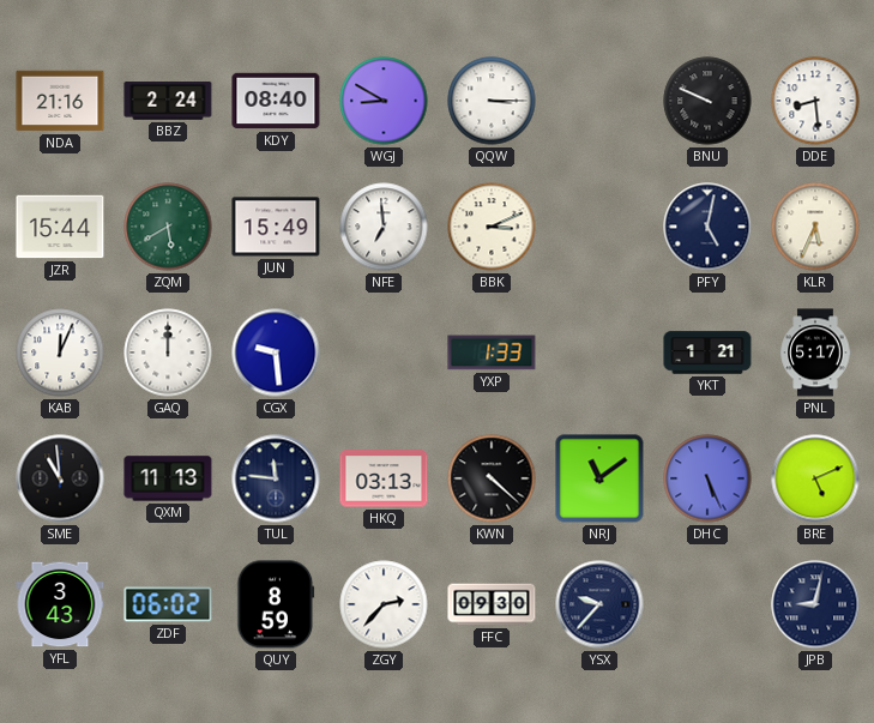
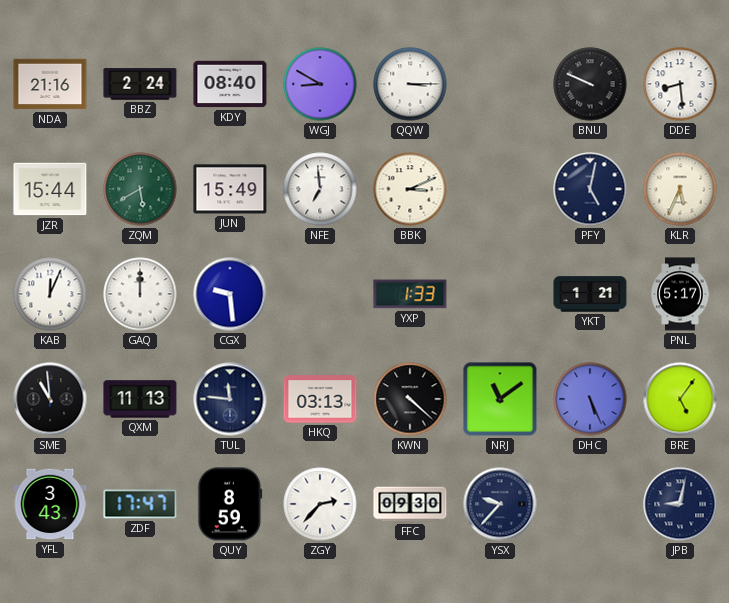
BRE: 5:11 -> 5:06
ZDF: 06:02 -> 17:47
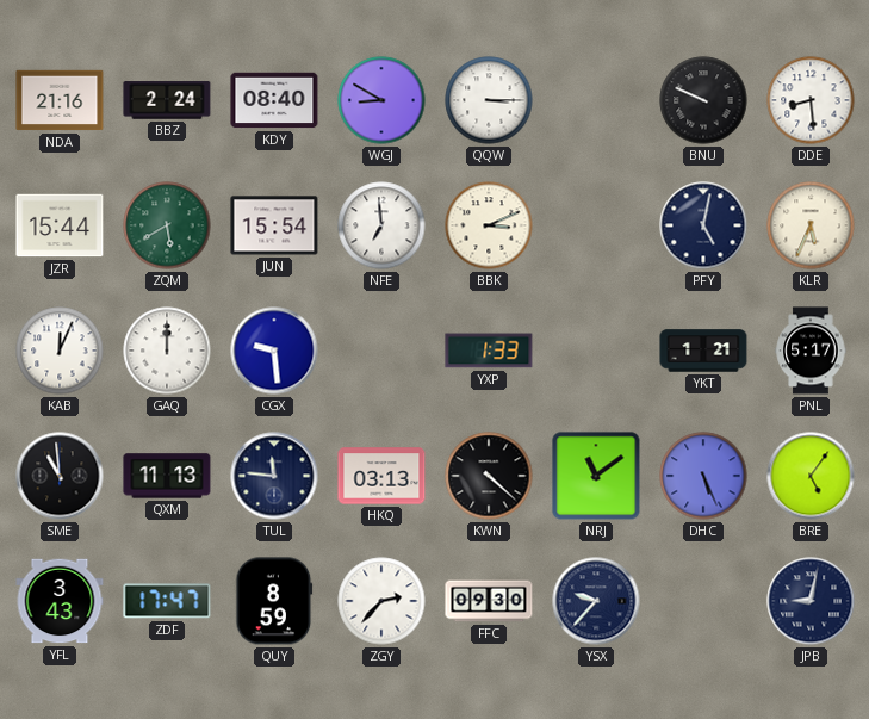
JUN: 15:49 -> 15:54
